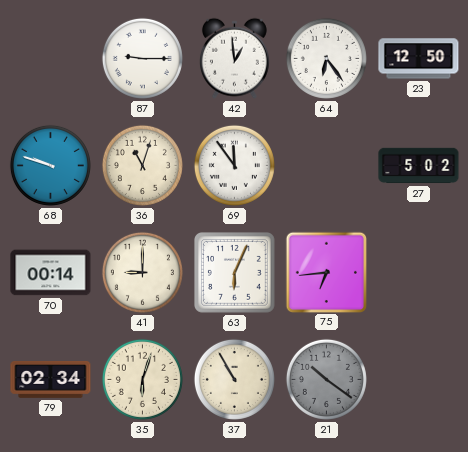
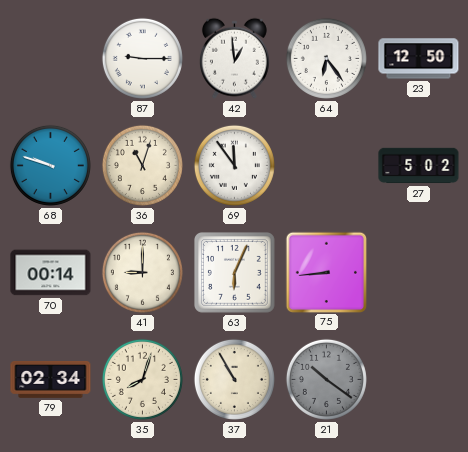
75: 6:44 -> 8:44
35: 6:03 -> 8:03
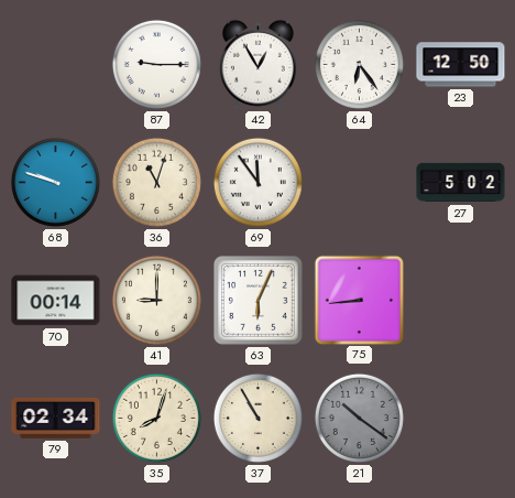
42: 12:59 -> 12:55
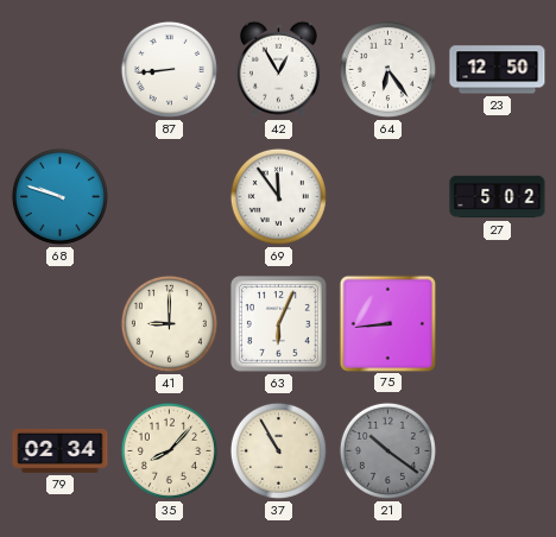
87: 9:15 -> 8:44
36: 11:03 -> none
70: 00:14 -> none
35: 8:03 -> 8:07
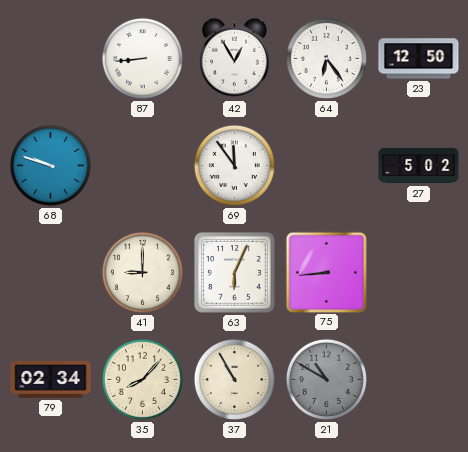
21: 10:21 -> 10:50
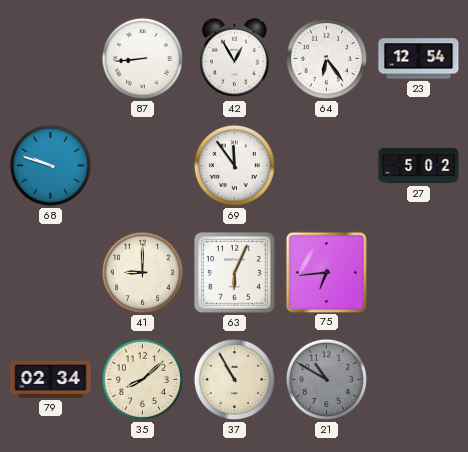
23: 12:50 -> 12:54
75: 8:44 -> 6:44
35: 8:07 -> 8:08
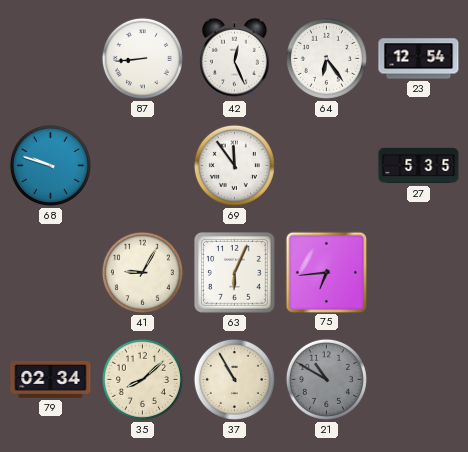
42: 12:55 -> 12:26
27: 5:02 -> 5:35
41: 9:00 -> 9:05
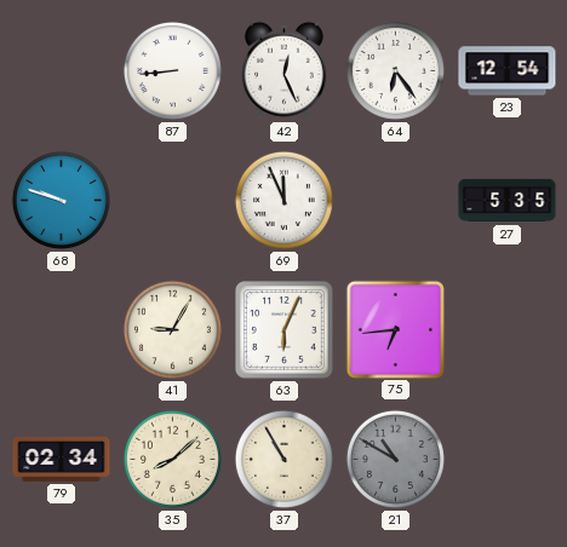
69: 11:54 -> 11:56
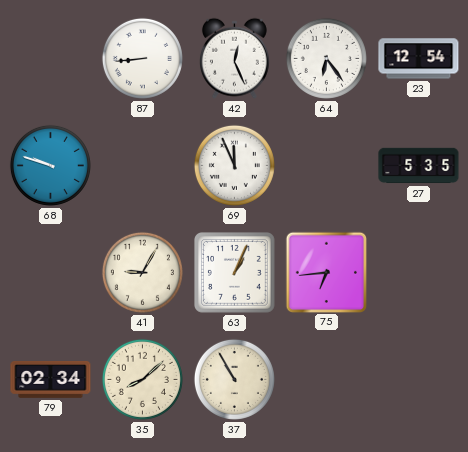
63: 6:04 -> 1:04
21: 10:50 -> none
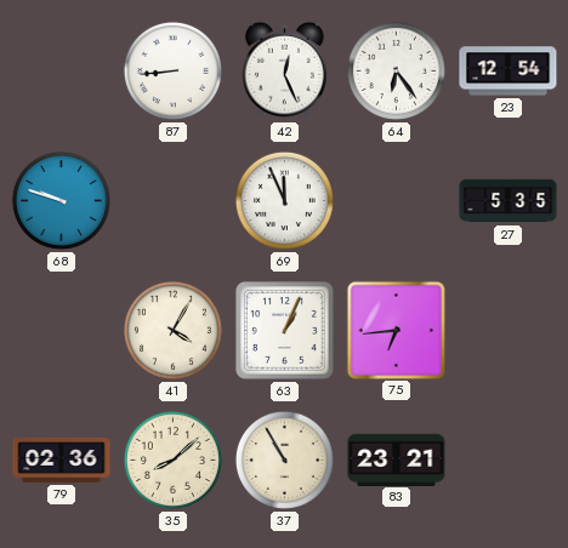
41: 9:05 -> 4:05
79: 02:34 -> 02:36
83: none -> 23:21
